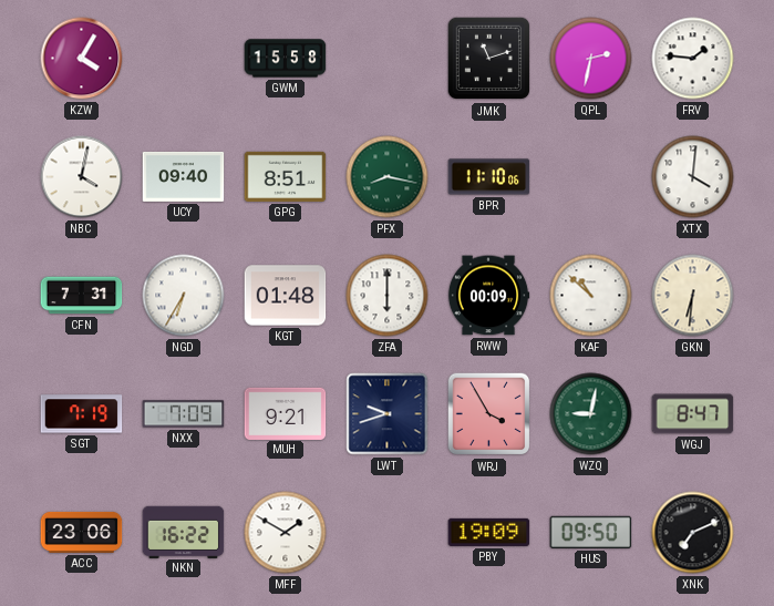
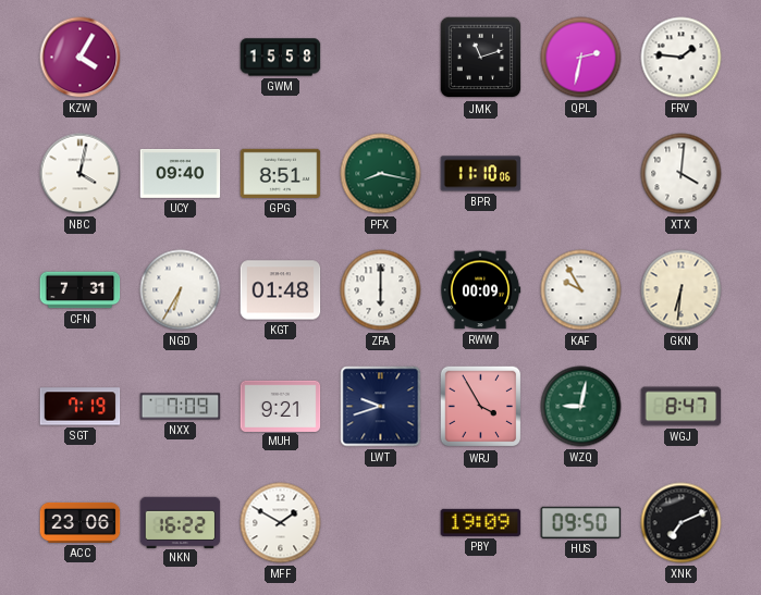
KAF: 10:52 -> 9:55
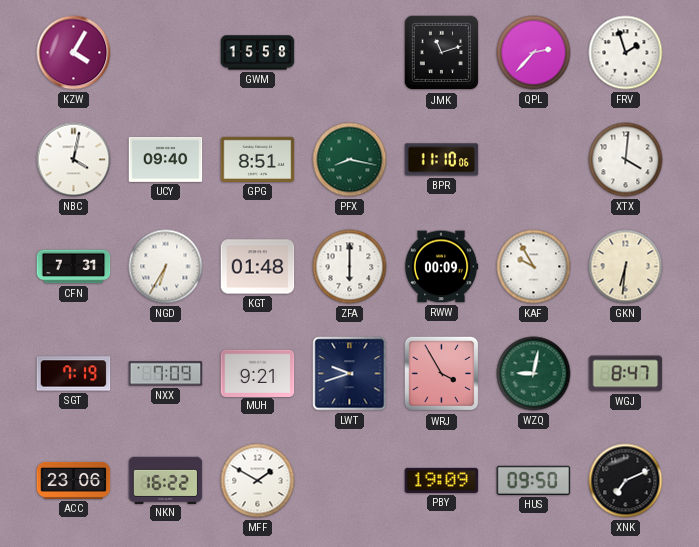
QPL: 2:32 -> 2:37
FRV: 1:46 -> 1:57
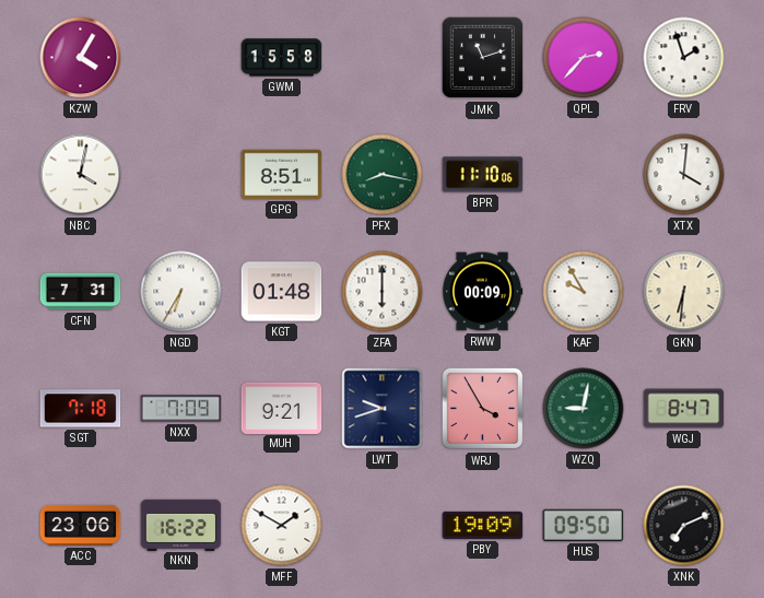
UCY: 09:40 -> none
SGT: 7:19 -> 7:18
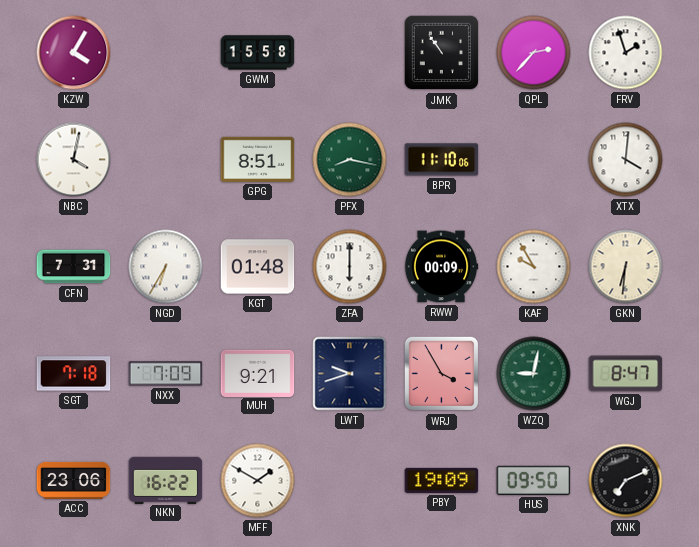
JMK: 11:12 -> 10:54
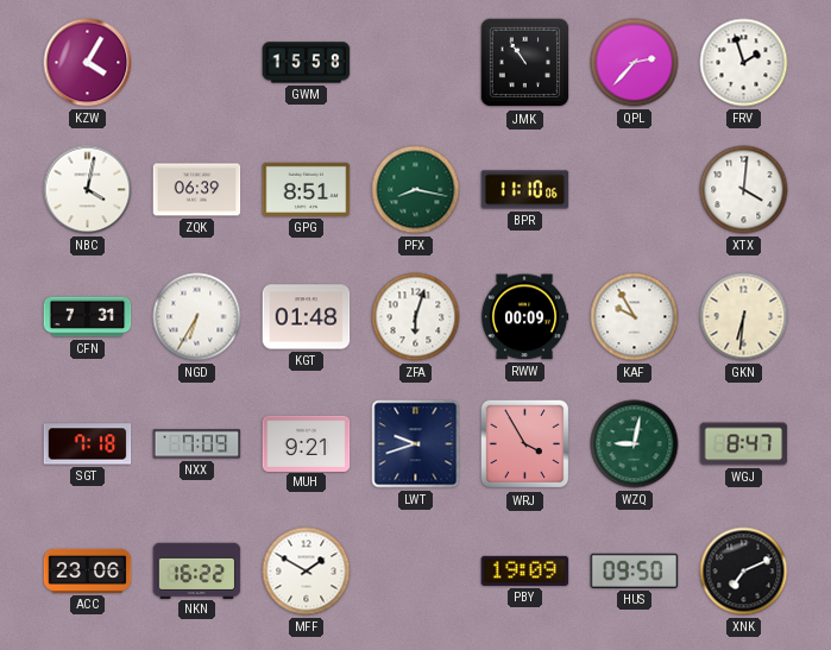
ZQK: none -> 06:39
ZFA: 6:00 -> 6:03
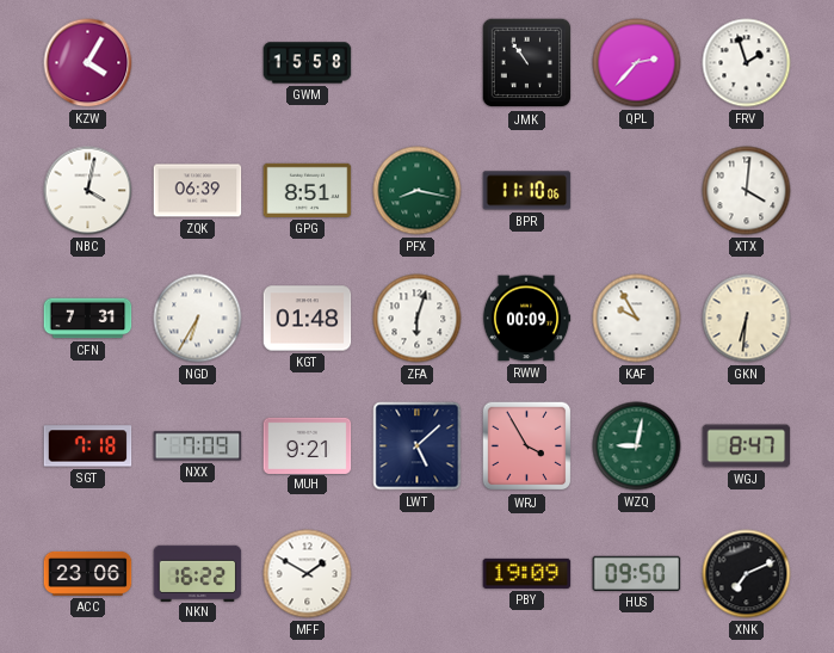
LWT: 9:42 -> 5:08
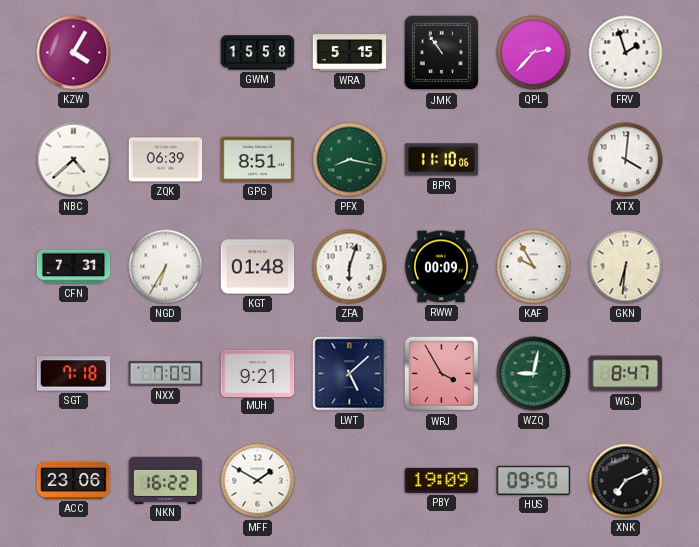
WRA: none -> 5:15
NBC: 4:02 -> 4:38
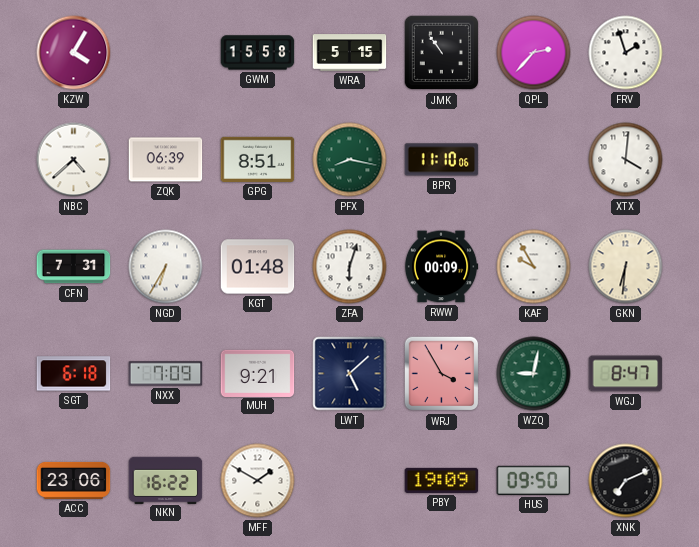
SGT: 7:18 -> 6:18
